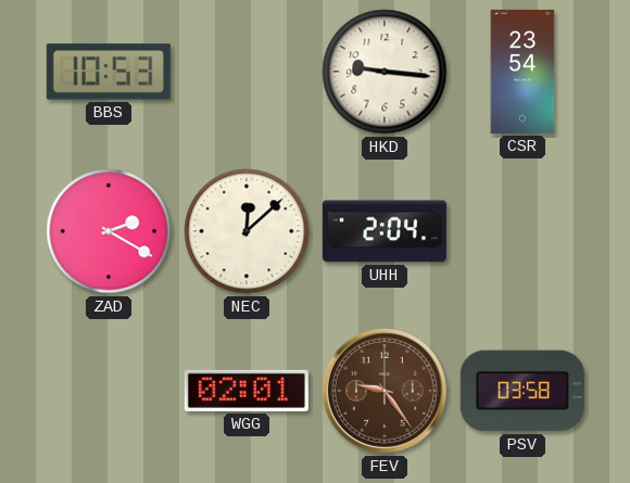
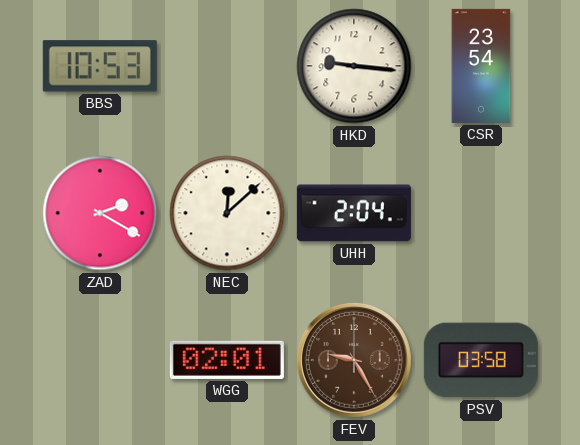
FEV: 9:24 -> 9:25
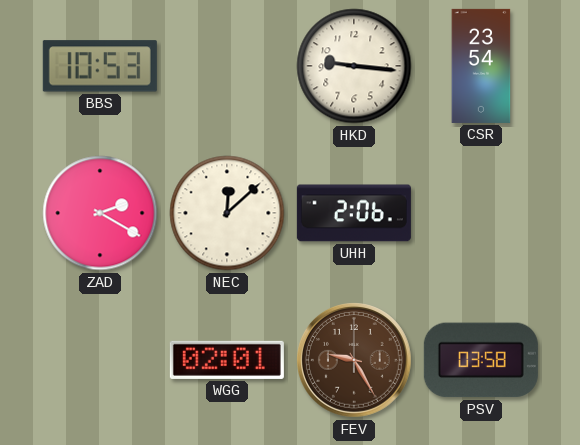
UHH: 2:04 -> 2:06
